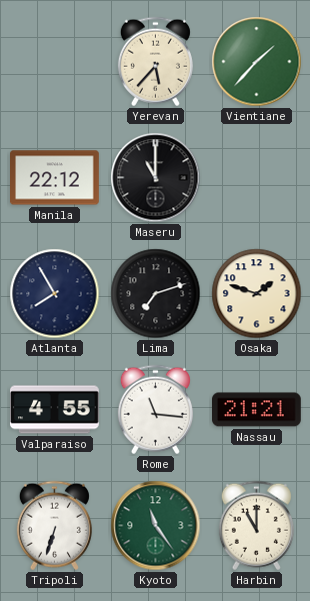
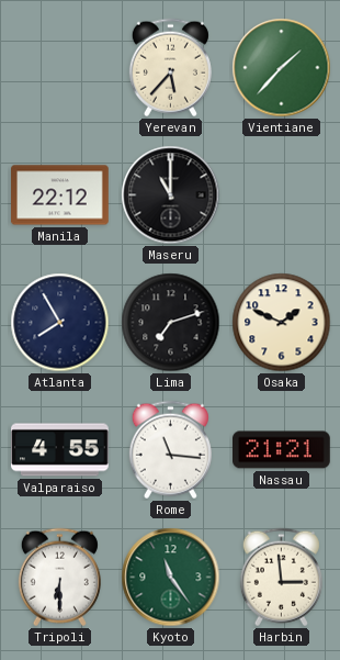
Osaka: 1:48 -> 1:49
Tripoli: 6:33 -> 6:30
Harbin: 11:00 -> 2:59
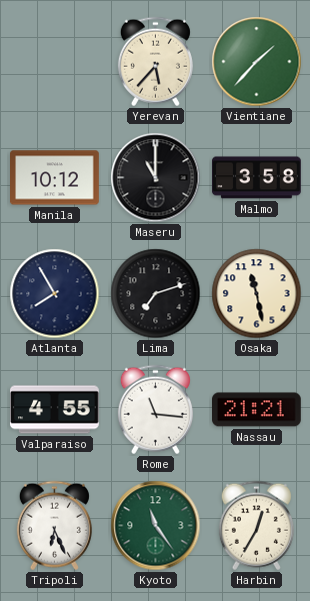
Manila: 22:12 -> 10:12
Malmo: none -> 3:58
Osaka: 1:49 -> 11:28
Tripoli: 6:30 -> 6:26
Harbin: 2:59 -> 12:35
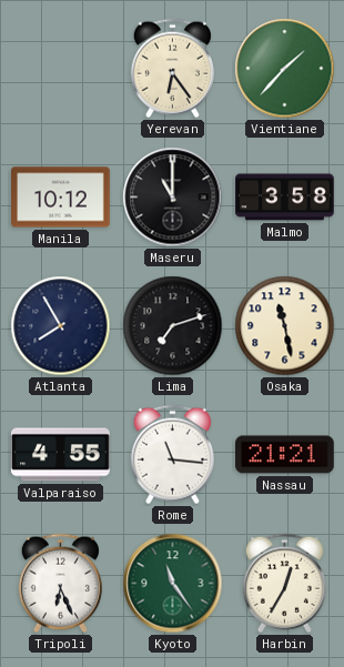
Yerevan: 5:37 -> 6:24
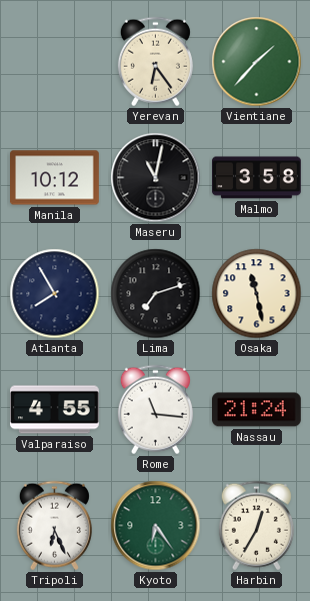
Maseru: 11:00 -> 11:02
Nassau: 21:21 -> 21:24
Kyoto: 11:24 -> 6:24
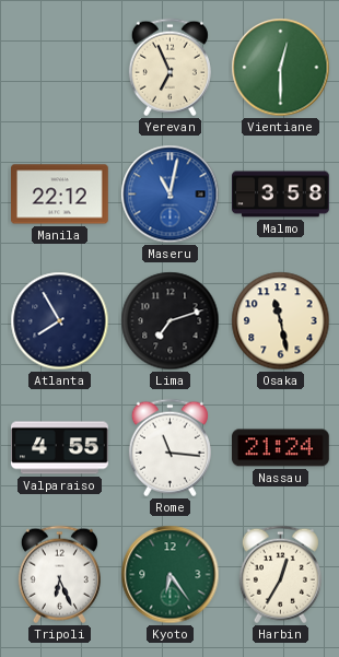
Yerevan: 6:24 -> 6:56
Vientiane: 1:37 -> 12:30
Manila: 10:12 -> 22:12
Maseru dial: black -> blue
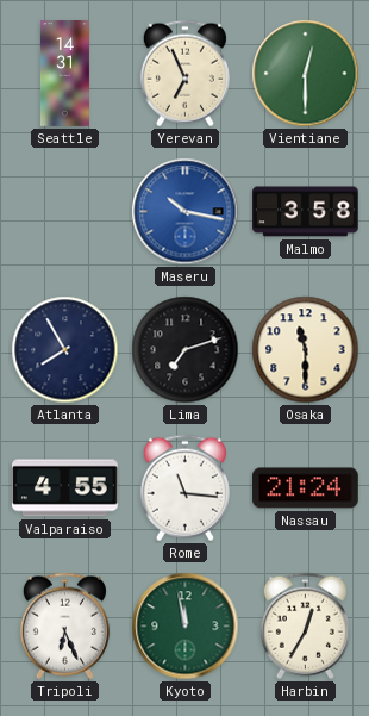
Seattle: none -> 14:31
Manila: 22:12 -> none
Maseru: 11:02 -> 10:17
Osaka: 11:28 -> 11:30
Kyoto: 6:24 -> 11:58
